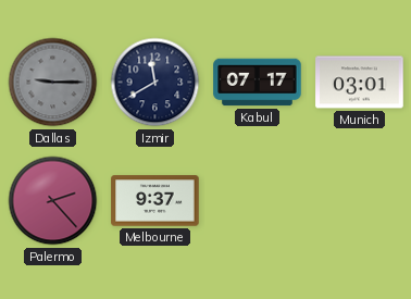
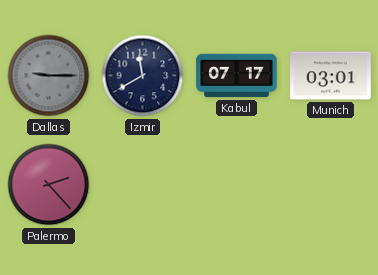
Melbourne: 9:37 -> none
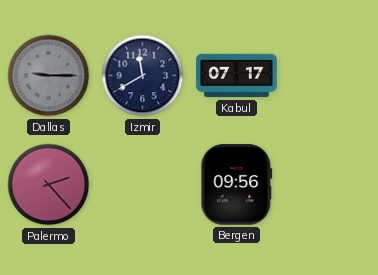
Munich: 03:01 -> none
Bergen: none -> 09:56
